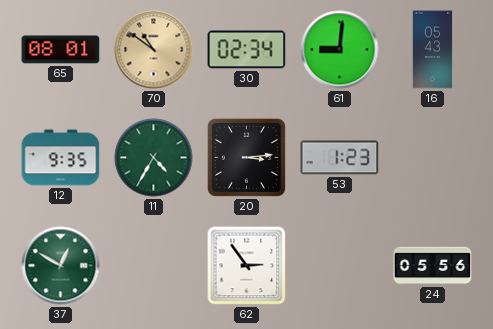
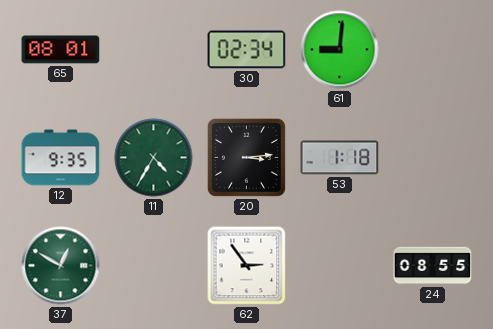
70: 10:51 -> none
16: 05:43 -> none
53: 1:23 -> 1:18
24: 05:56 -> 08:55
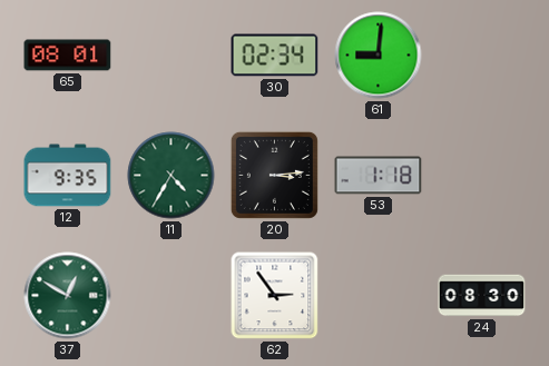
24: 08:55 -> 08:30
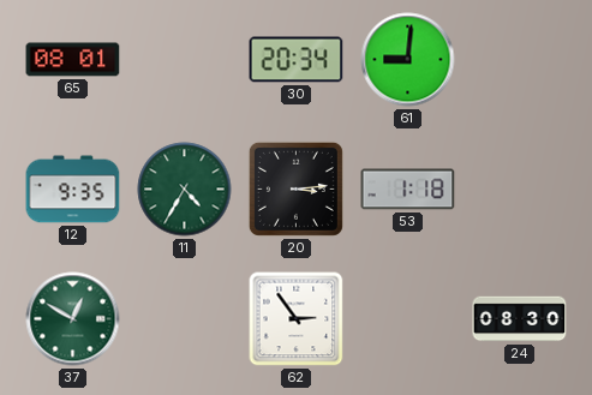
30: 02:34 -> 20:34
